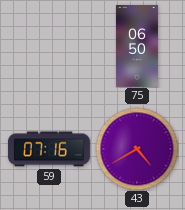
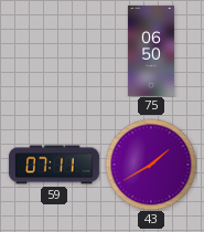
59: 07:16 -> 07:11
43: 4:40 -> 1:40
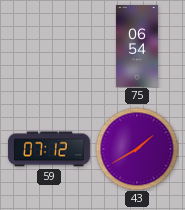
75: 06:50 -> 06:54
59: 07:11 -> 07:12
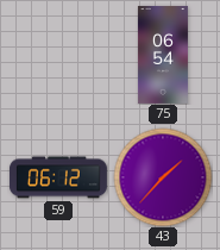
59: 07:12 -> 06:12
43: 1:40 -> 1:37
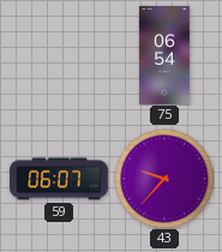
59: 06:12 -> 06:07
43: 1:37 -> 9:37
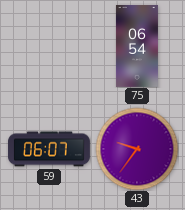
43: 9:37 -> 9:36
